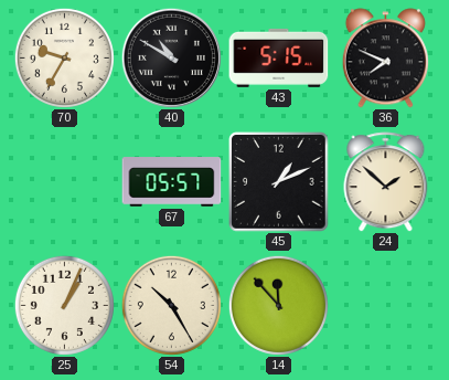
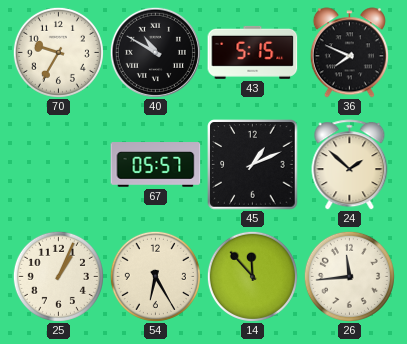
54: 10:25 -> 6:25
26: none -> 11:44
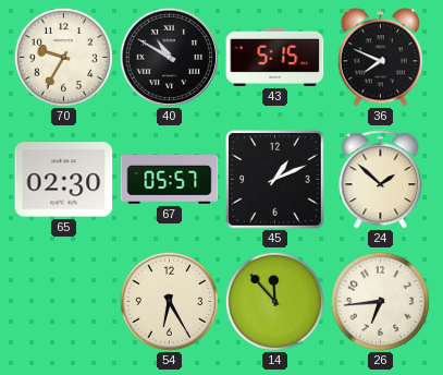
65: none -> 02:30
25: 1:04 -> none
26: 11:44 -> 6:44
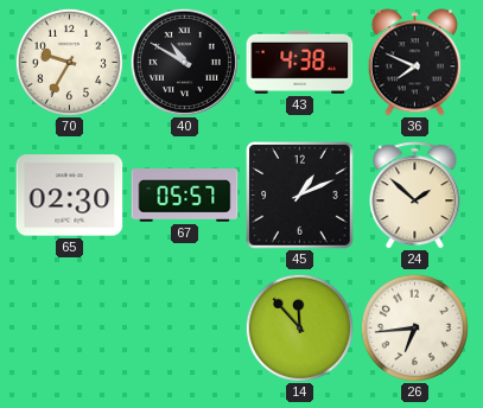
43: 5:15 -> 4:38
54: 6:25 -> none
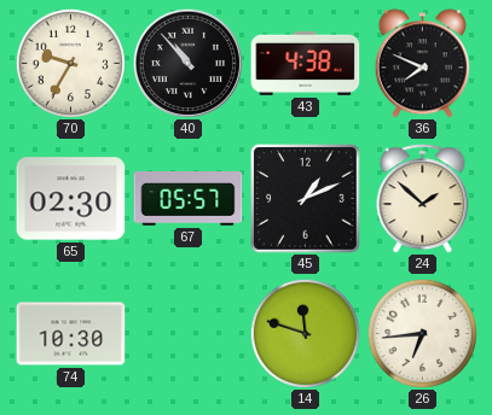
40: 10:50 -> 10:53
74: none -> 10:30
14: 11:53 -> 11:48
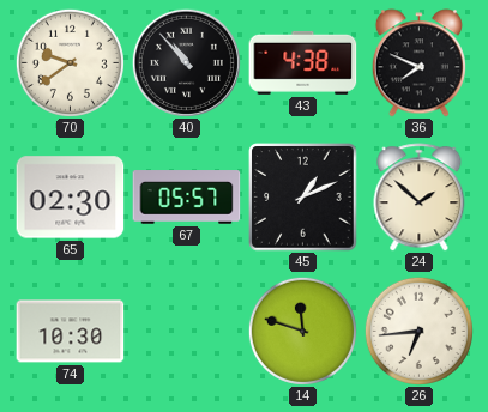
70: 9:35 -> 9:39
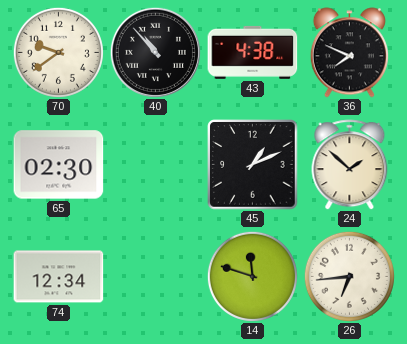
67: 05:57 -> none
74: 10:30 -> 12:34
